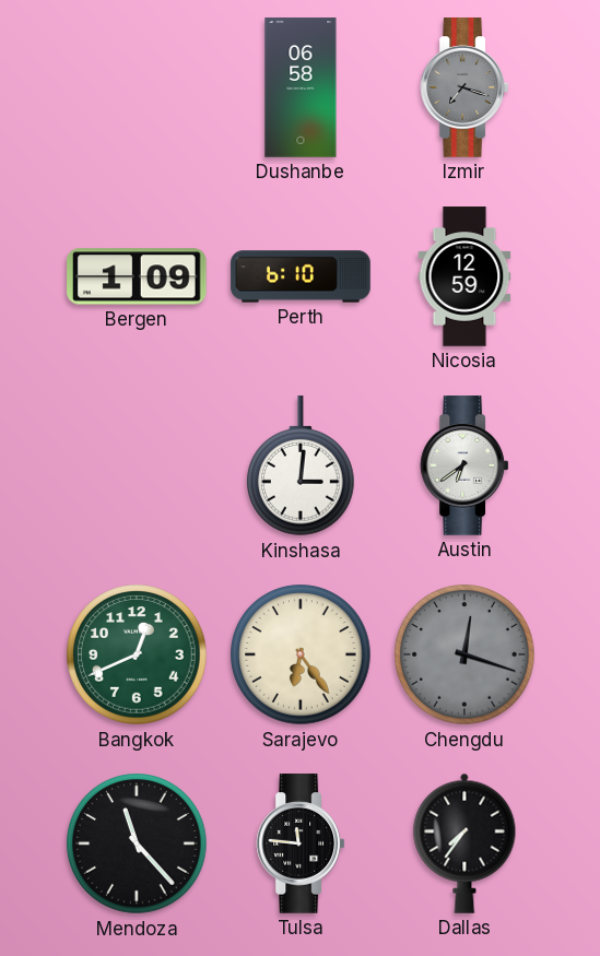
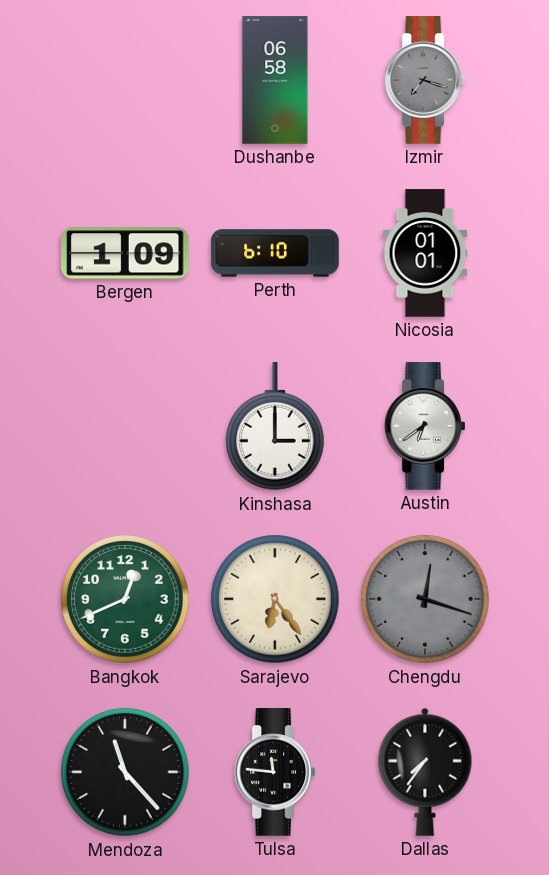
Nicosia: 12:59 -> 01:01
Kinshasa: 3:01 -> 3:00
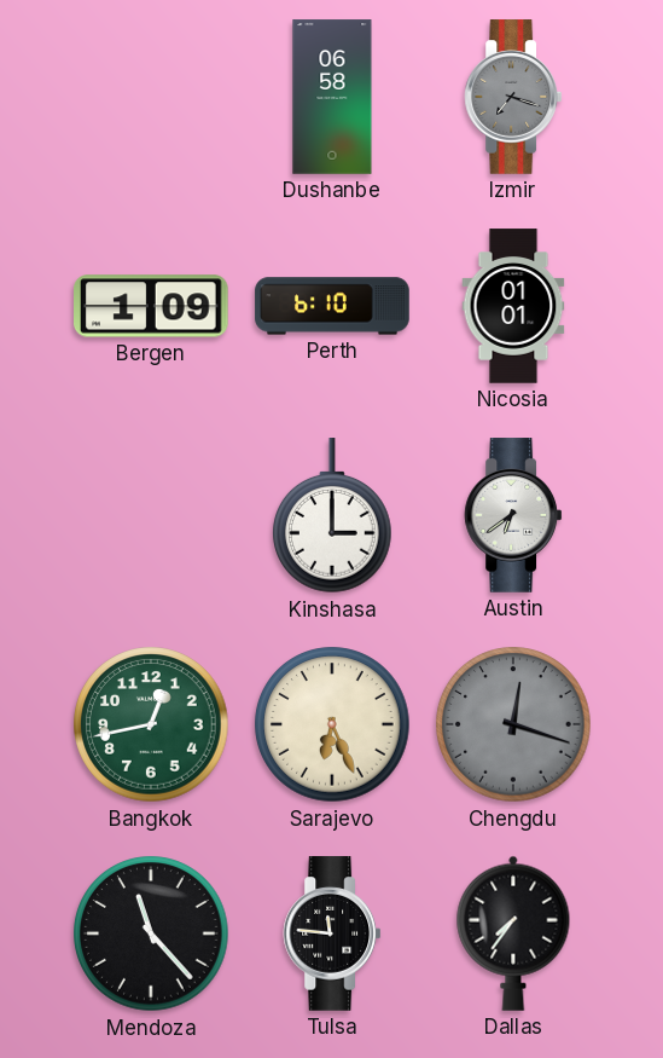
Bangkok: 12:41 -> 12:43
Sarajevo: 6:24 -> 6:26
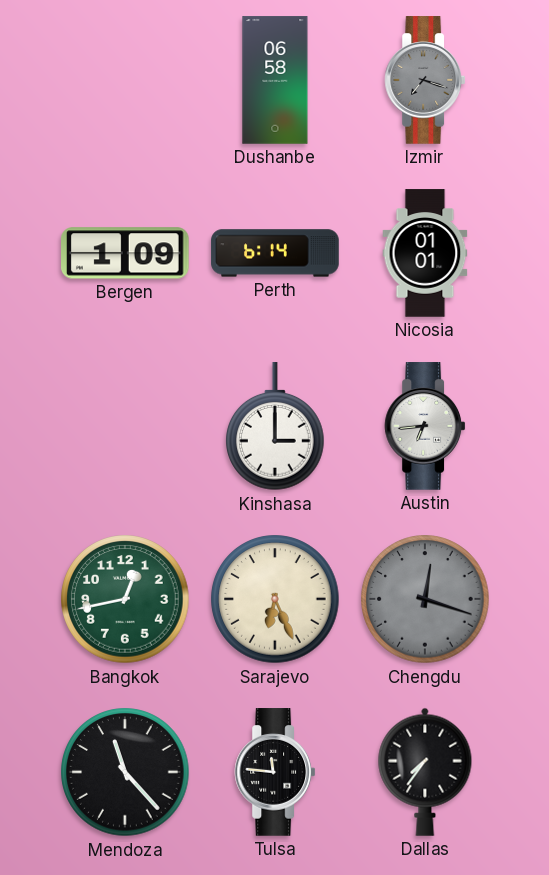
Perth: 6:10 -> 6:14
Austin: 6:39 -> 6:44
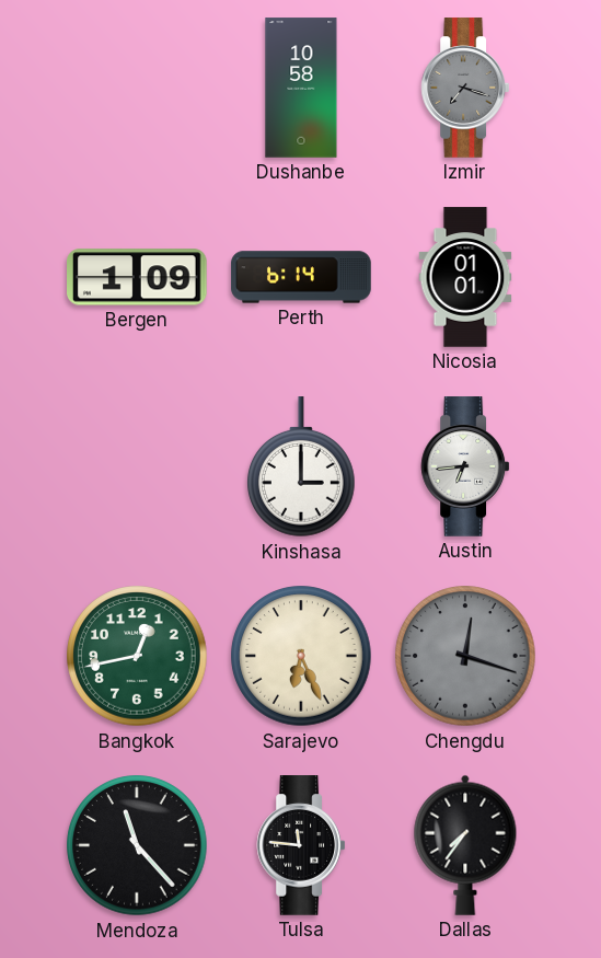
Dushanbe: 06:58 -> 10:58
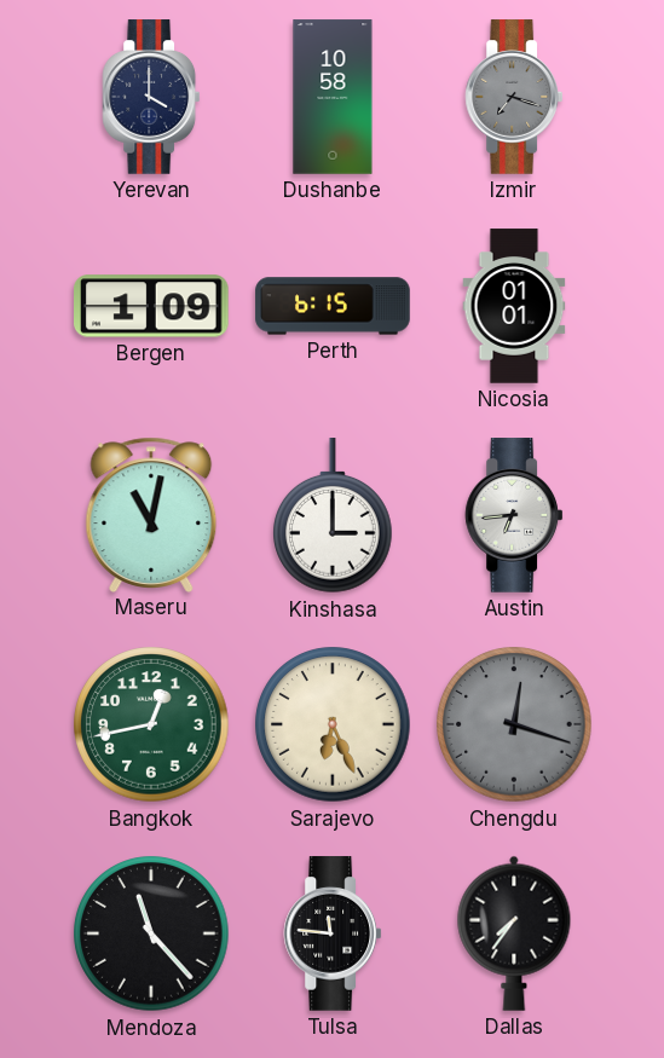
Yerevan: none -> 4:00
Perth: 6:14 -> 6:15
Maseru: none -> 11:02
